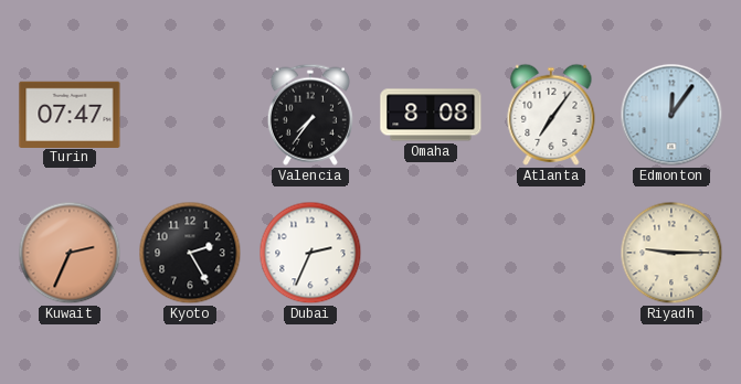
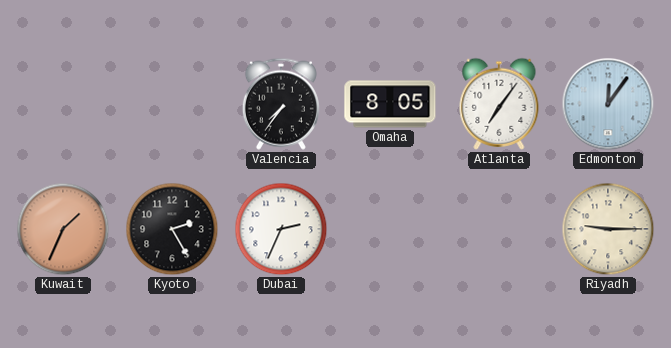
Turin: 07:47 -> none
Omaha: 8:08 -> 8:05
Kuwait: 2:34 -> 1:34
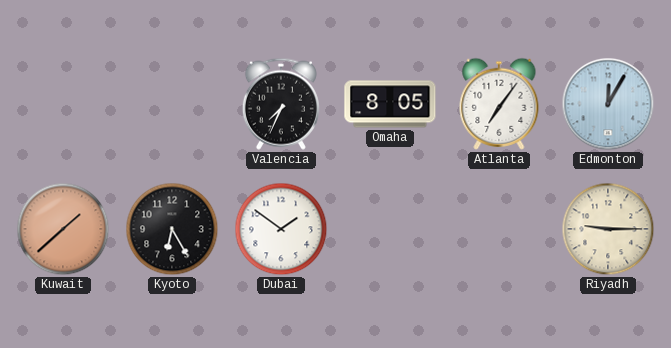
Valencia: 7:36 -> 7:34
Edmonton: 12:06 -> 12:05
Kuwait: 1:34 -> 1:38
Kyoto: 2:25 -> 6:25
Dubai: 2:34 -> 1:51
